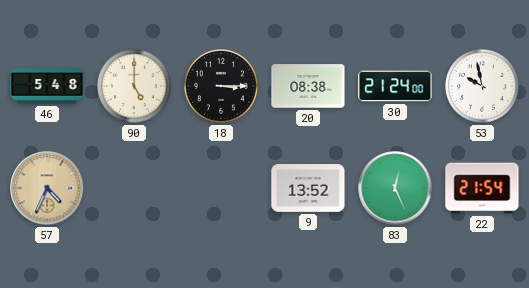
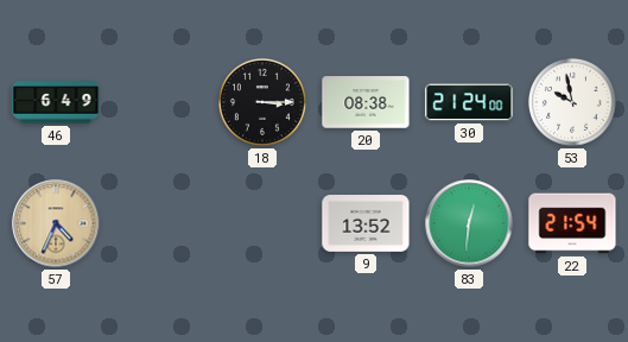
46: 5:48 -> 6:49
90: 5:00 -> none
83: 12:26 -> 12:31
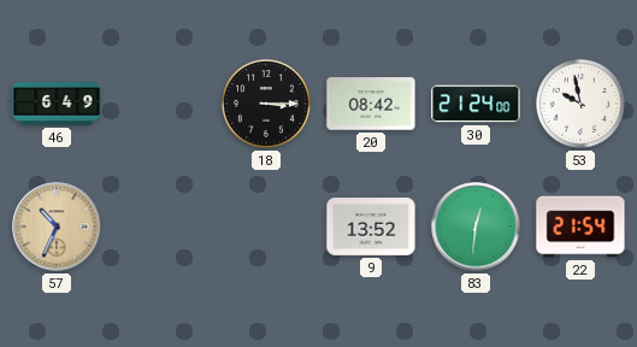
20: 08:38 -> 08:42
57: 4:34 -> 10:34
